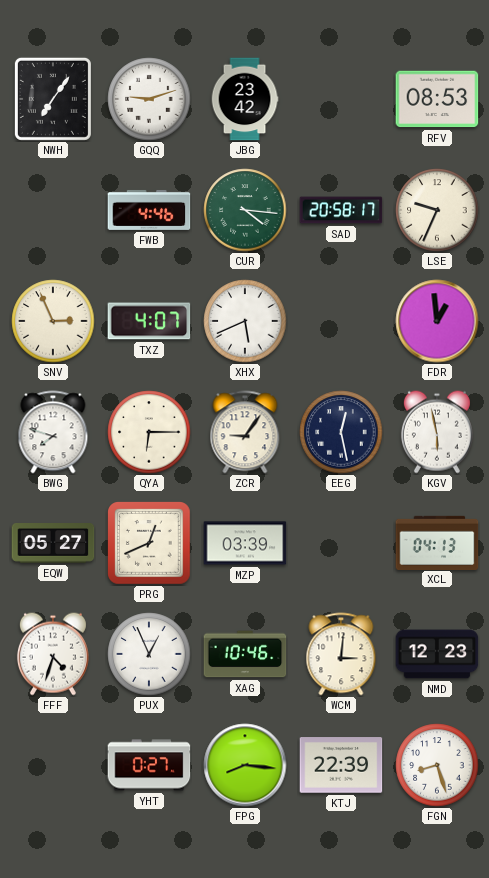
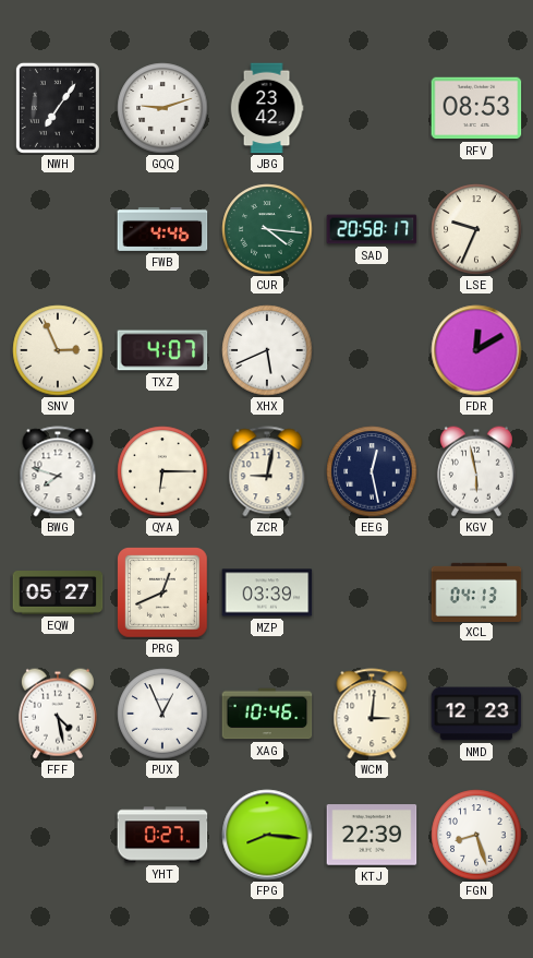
FDR: 12:59 -> 12:10
ZCR: 9:06 -> 9:02
FFF: 4:33 -> 4:28
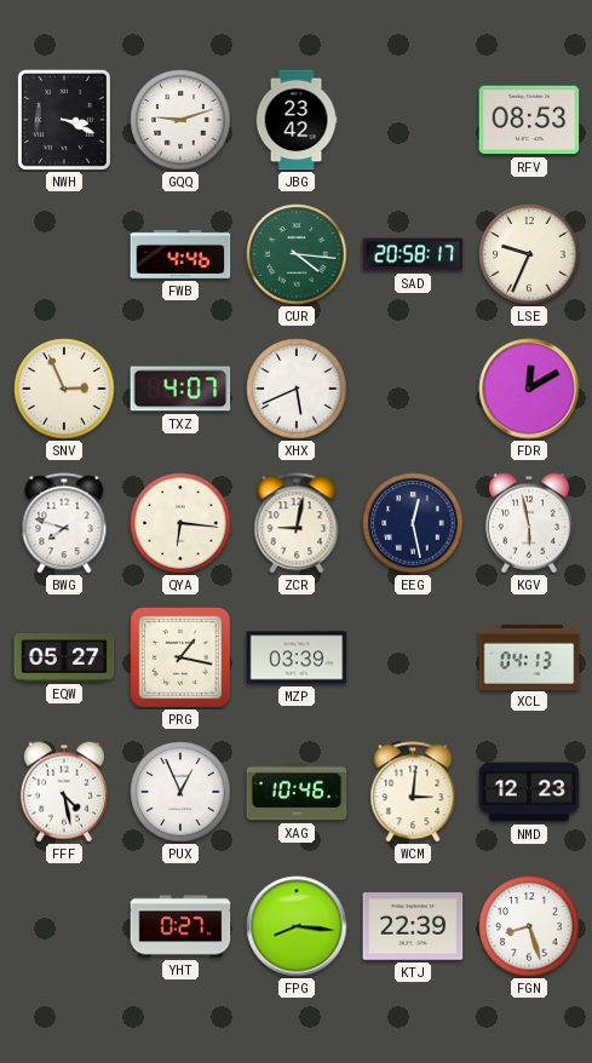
NWH: 7:06 -> 3:19
QYA: 6:15 -> 6:16
PRG: 12:41 -> 1:17
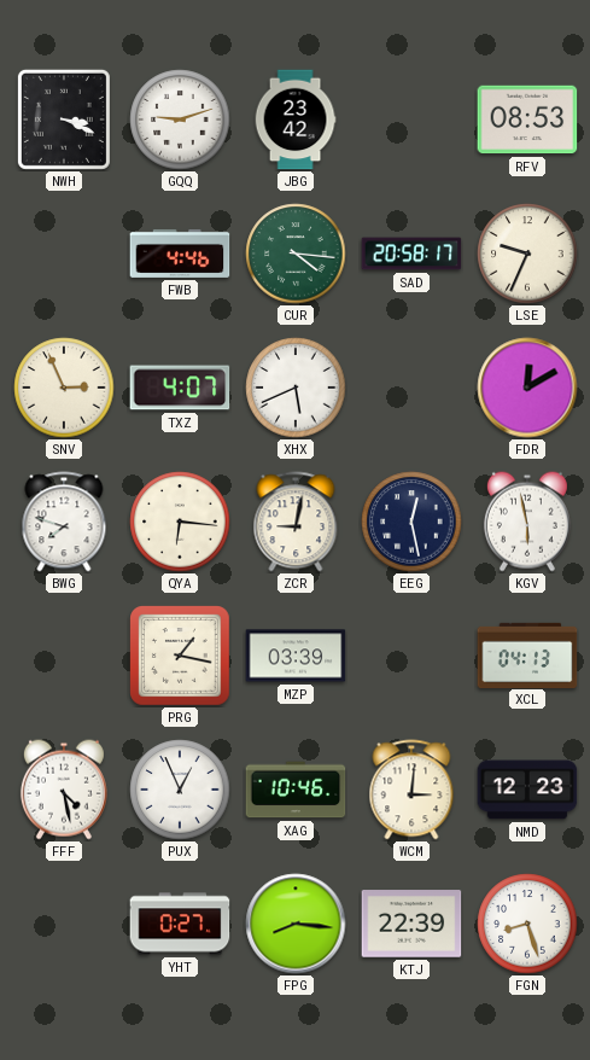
EQW: 05:27 -> none
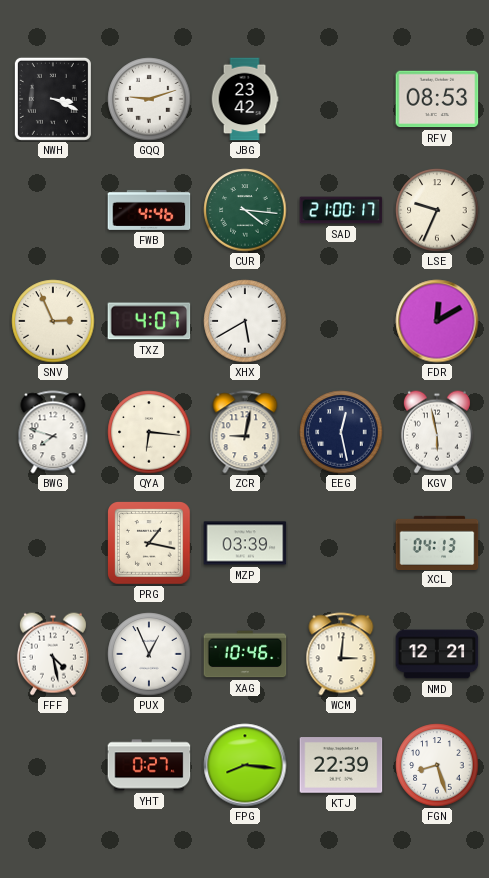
SAD: 20:58 -> 21:00
XHX: 5:41 -> 5:40
NMD: 12:23 -> 12:21
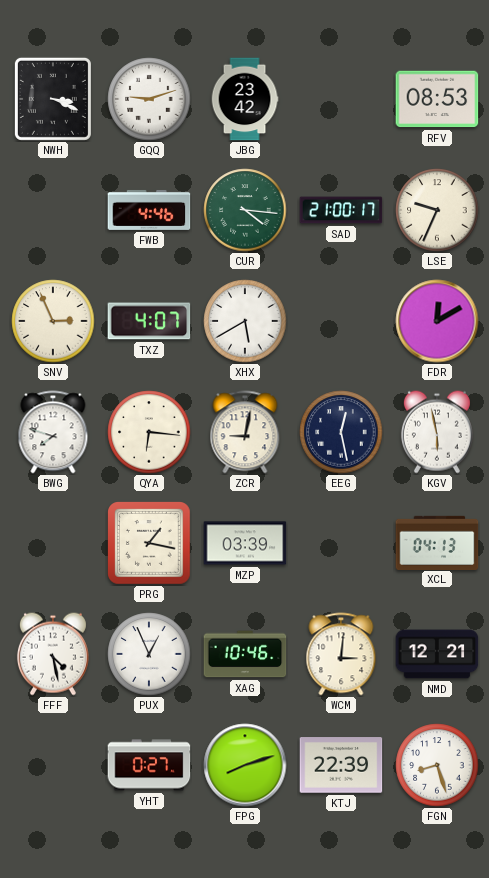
FPG: 8:16 -> 8:12
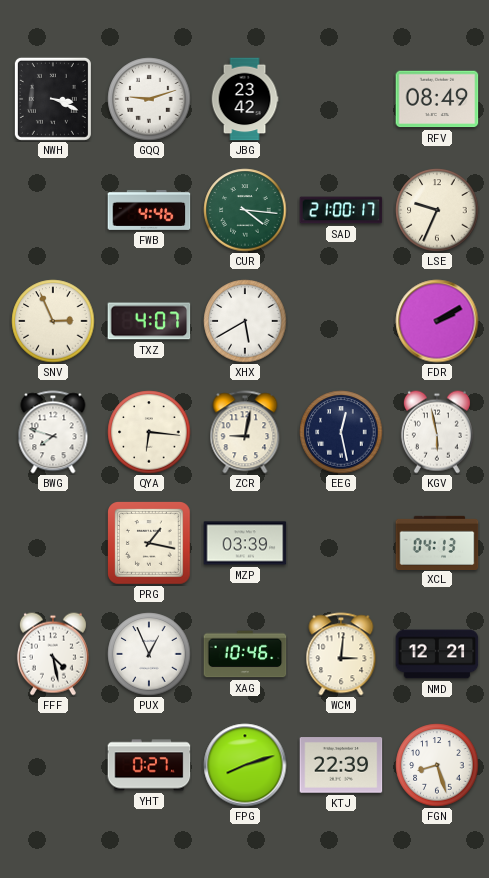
RFV: 08:53 -> 08:49
FDR: 12:10 -> 2:10
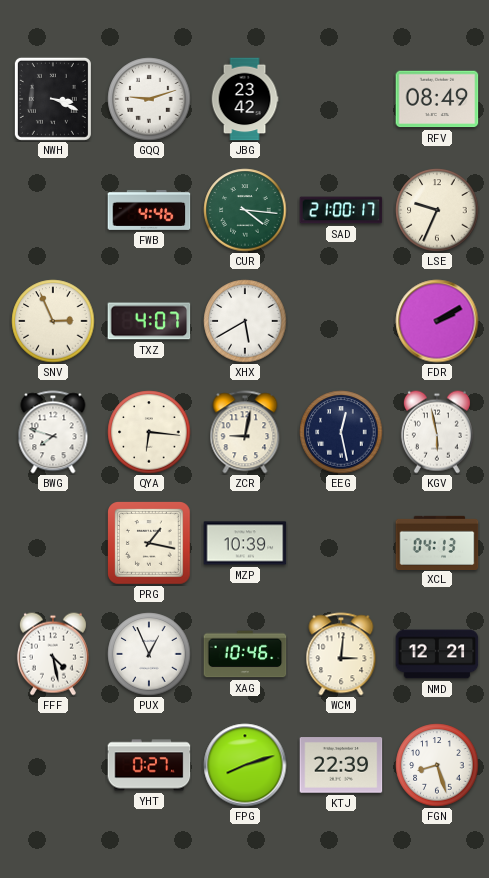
MZP: 03:39 -> 10:39
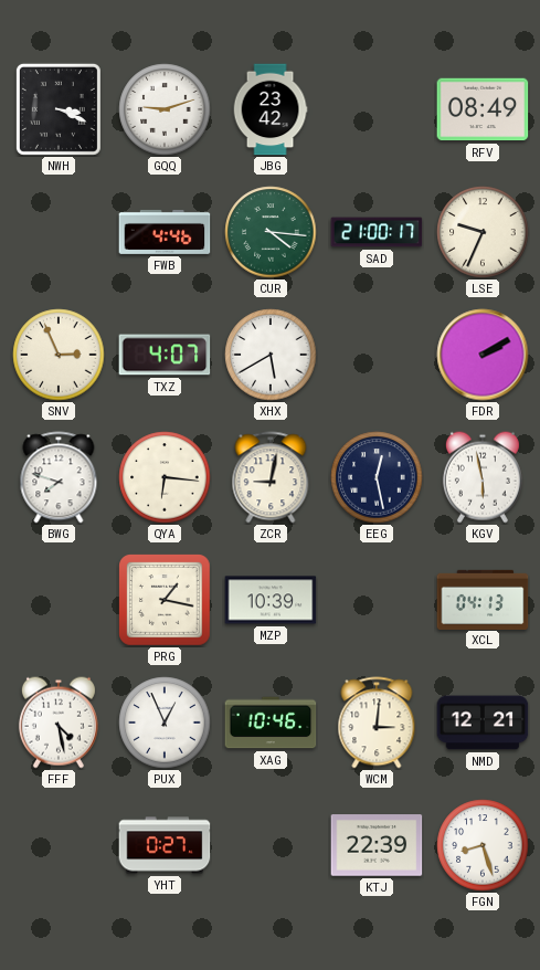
FPG: 8:12 -> none
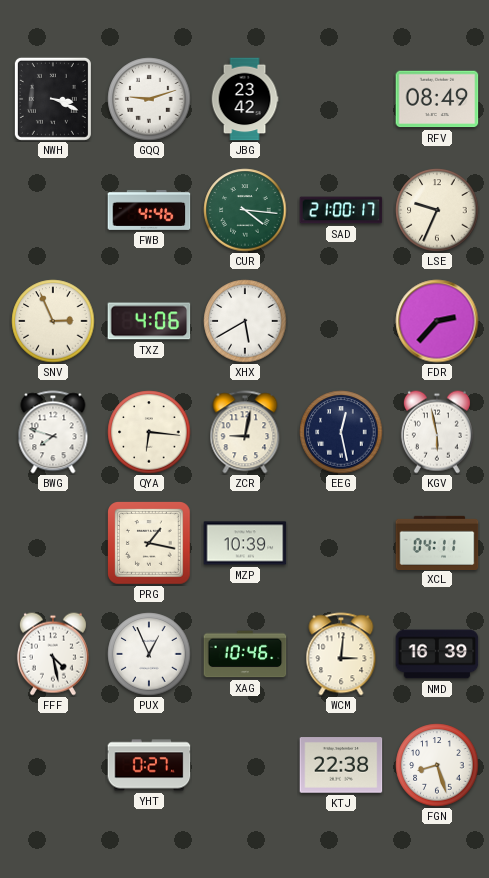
TXZ: 4:07 -> 4:06
FDR: 2:10 -> 2:37
XCL: 04:13 -> 04:11
NMD: 12:21 -> 16:39
KTJ: 22:39 -> 22:38
